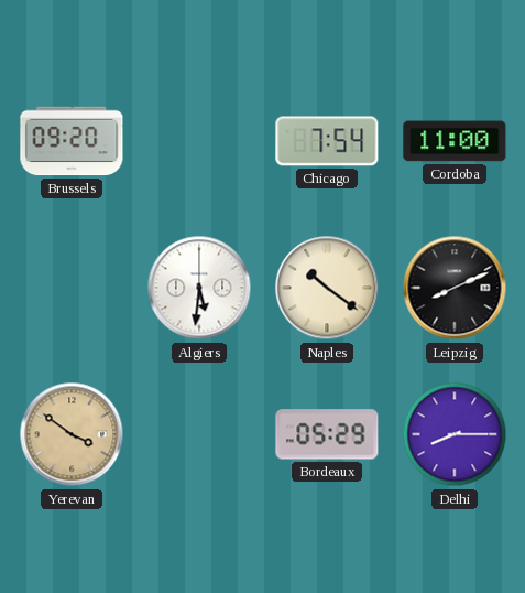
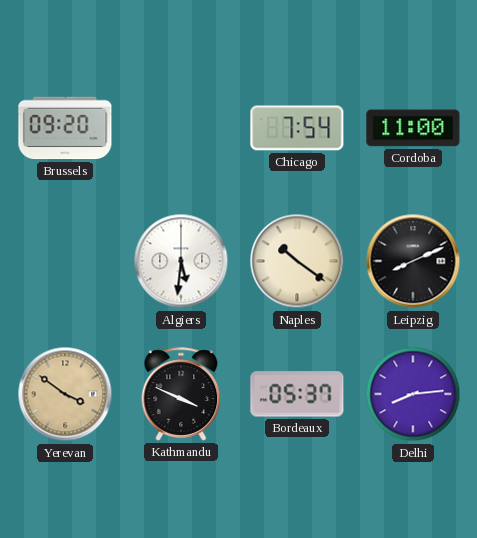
Kathmandu: none -> 3:49
Bordeaux: 05:29 -> 05:37
Delhi: 8:15 -> 8:14
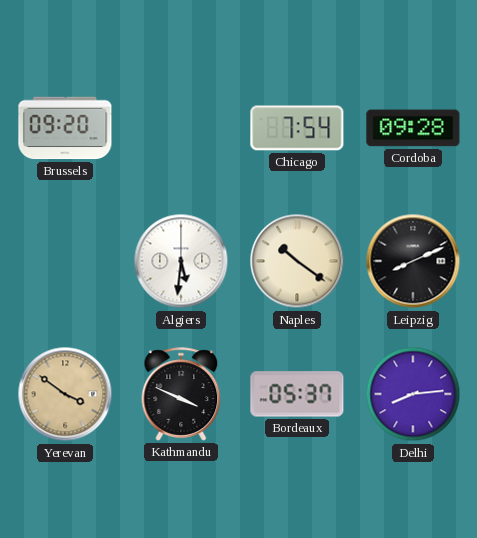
Cordoba: 11:00 -> 09:28
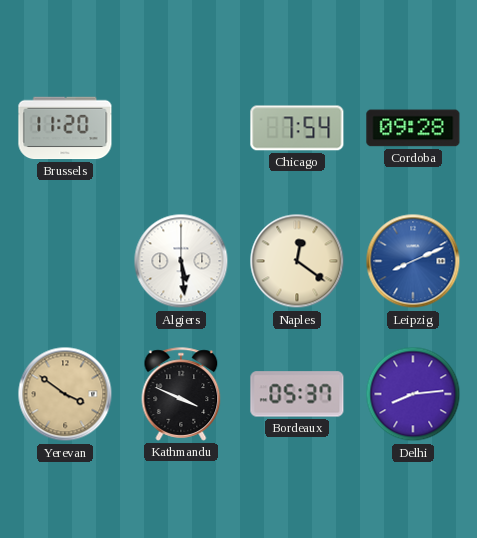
Brussels: 09:20 -> 11:20
Algiers: 5:31 -> 5:29
Naples: 10:21 -> 12:21
Leipzig dial: black -> blue
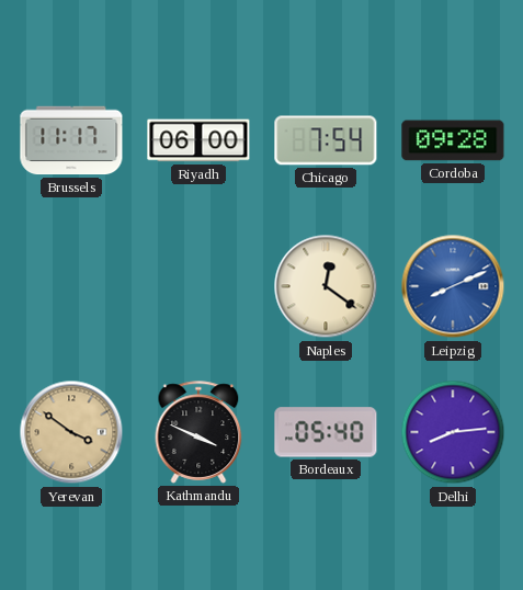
Brussels: 11:20 -> 11:17
Riyadh: none -> 06:00
Algiers: 5:29 -> none
Bordeaux: 05:37 -> 05:40
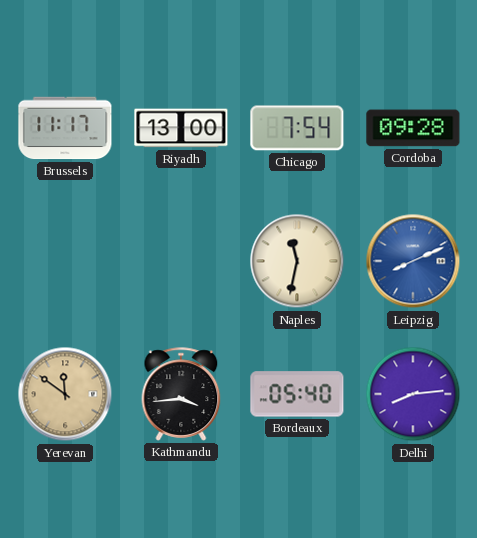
Riyadh: 06:00 -> 13:00
Naples: 12:21 -> 11:32
Yerevan: 3:51 -> 11:51
Kathmandu: 3:49 -> 3:44
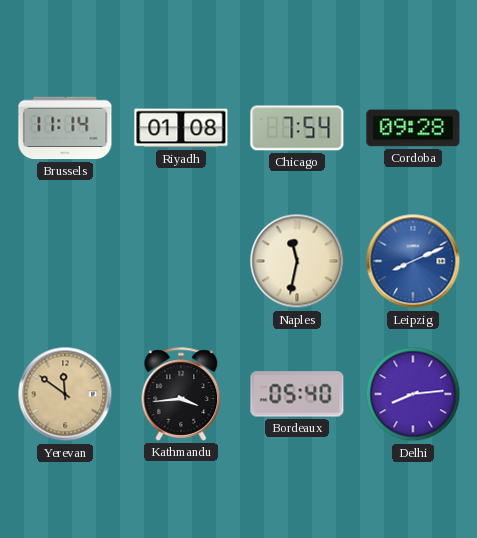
Brussels: 11:17 -> 11:14
Riyadh: 13:00 -> 01:08
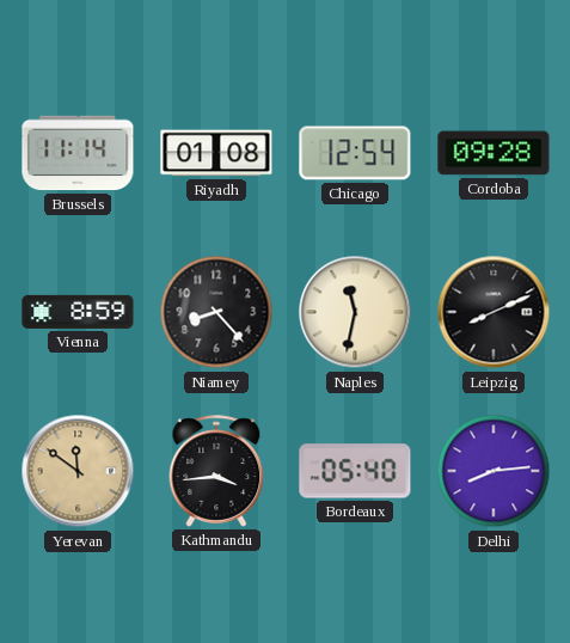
Chicago: 7:54 -> 12:54
Vienna: none -> 8:59
Niamey: none -> 8:23
Leipzig dial: blue -> black
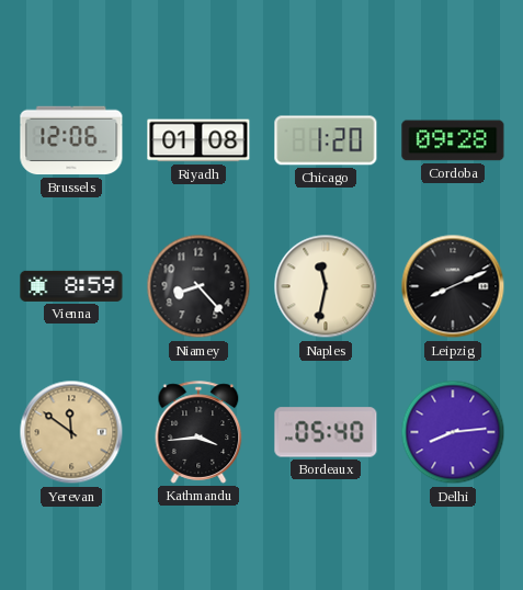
Brussels: 11:14 -> 12:06
Chicago: 12:54 -> 1:20
